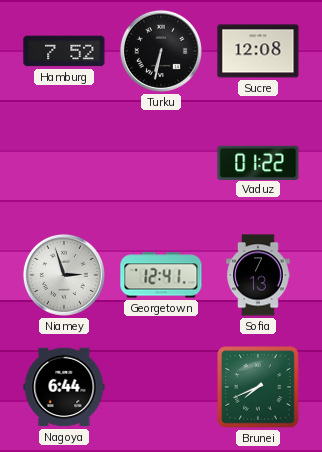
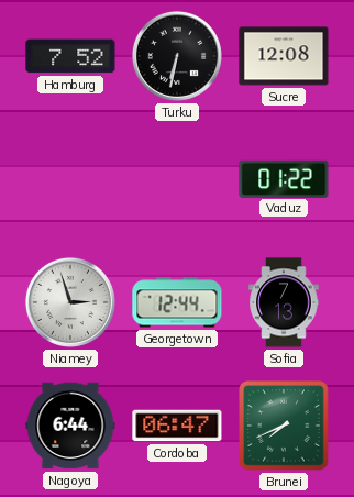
Georgetown: 12:41 -> 12:44
Cordoba: none -> 06:47
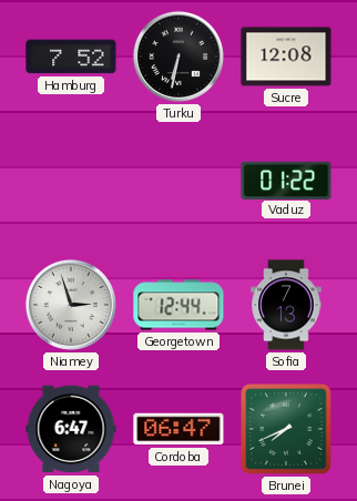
Nagoya: 6:44 -> 6:47
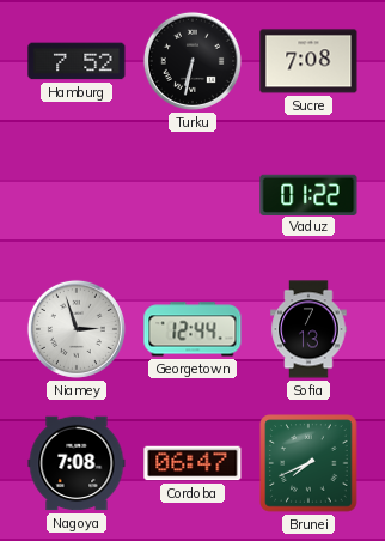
Sucre: 12:08 -> 7:08
Nagoya: 6:47 -> 7:08
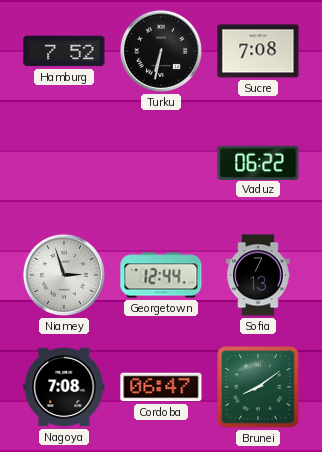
Vaduz: 01:22 -> 06:22
Brunei: 7:41 -> 8:09
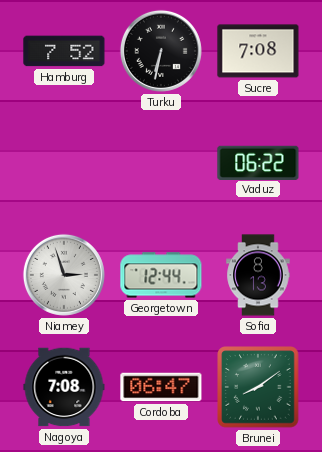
Sofia: 7:13 -> 8:13
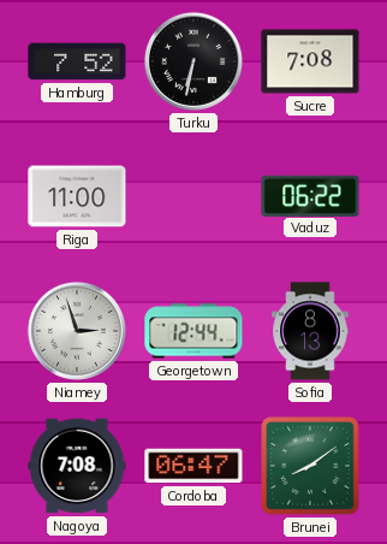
Riga: none -> 11:00
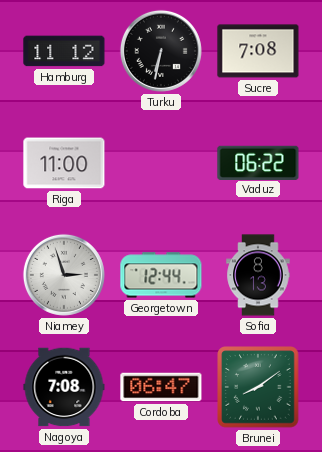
Hamburg: 7:52 -> 11:12
